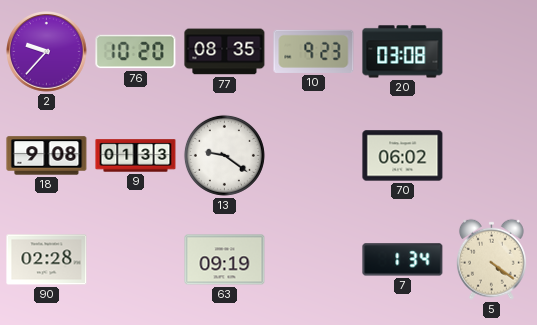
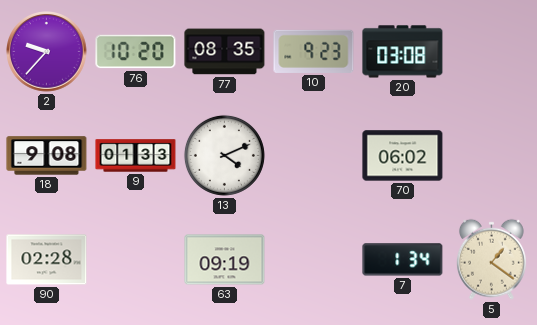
13: 9:21 -> 4:11
5: 4:21 -> 1:21
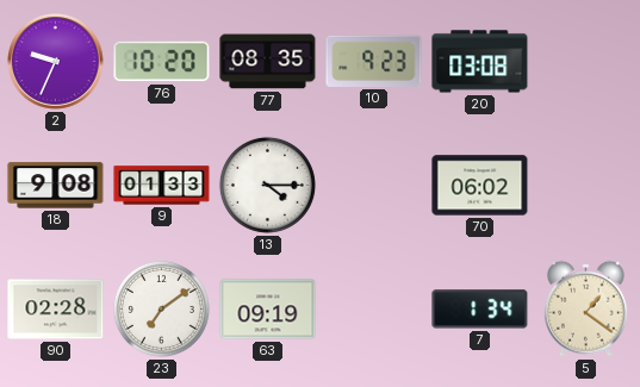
2: 9:37 -> 9:34
13: 4:11 -> 4:15
23: none -> 7:09
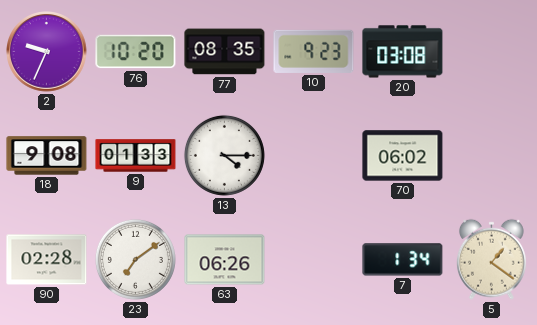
63: 09:19 -> 06:26
